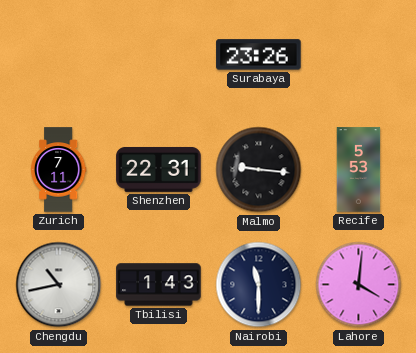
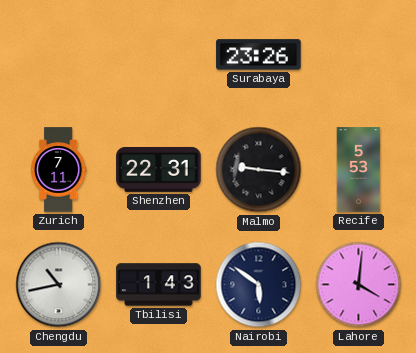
Nairobi: 11:30 -> 5:51
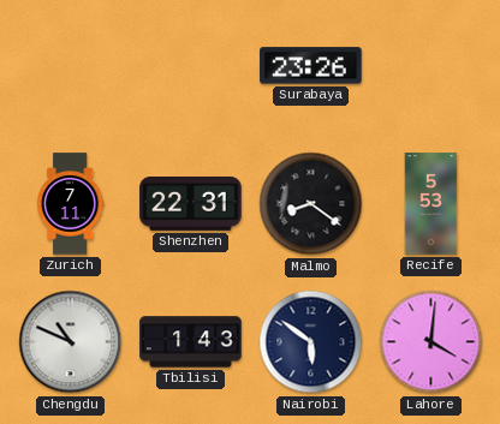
Malmo: 9:16 -> 8:21
Chengdu: 10:43 -> 10:49
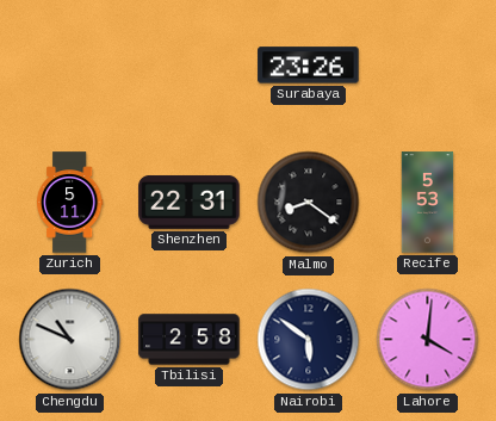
Zurich: 7:11 -> 5:11
Tbilisi: 1:43 -> 2:58
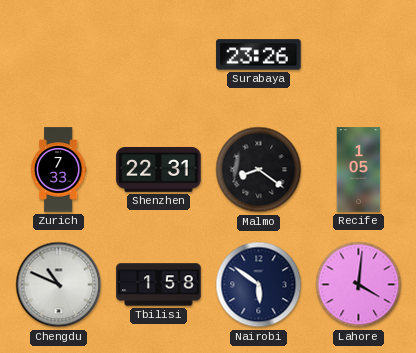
Zurich: 5:11 -> 7:33
Recife: 5:53 -> 1:05
Tbilisi: 2:58 -> 1:58
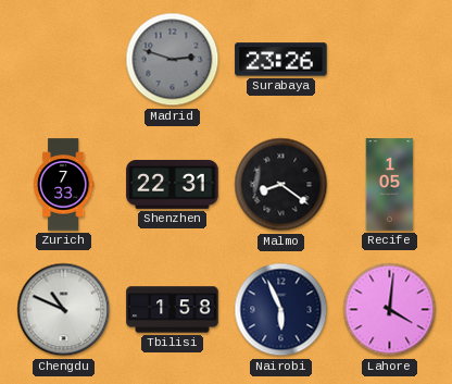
Madrid: none -> 2:48
Nairobi: 5:51 -> 5:56
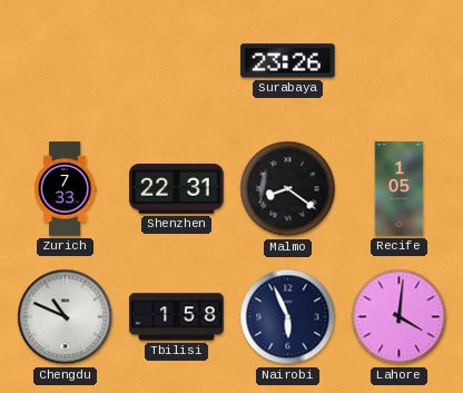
Madrid: 2:48 -> none
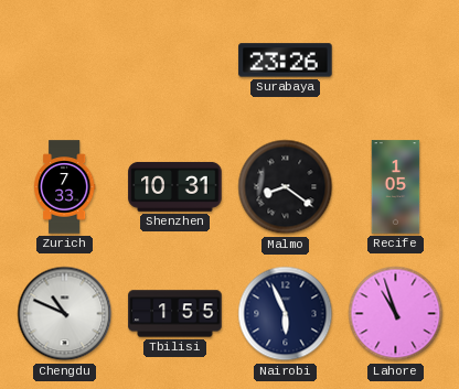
Shenzhen: 22:31 -> 10:31
Tbilisi: 1:58 -> 1:55
Lahore: 4:01 -> 10:57
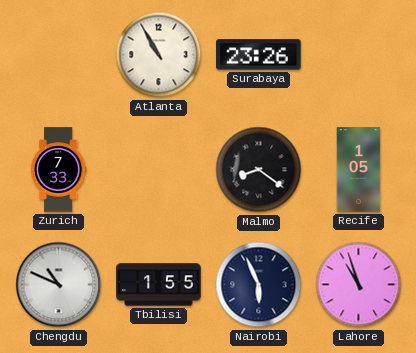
Atlanta: none -> 10:55
Shenzhen: 10:31 -> none
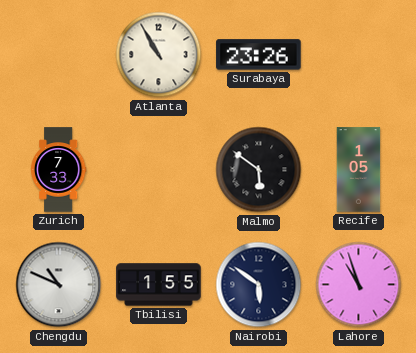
Malmo: 8:21 -> 5:51
Nairobi: 5:56 -> 5:51
